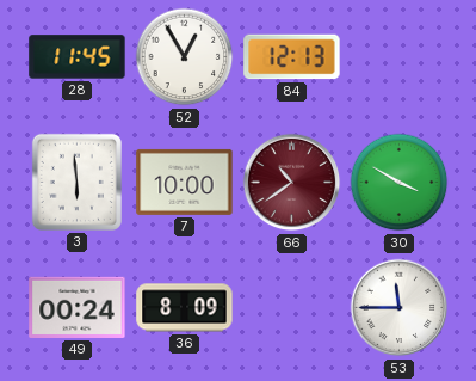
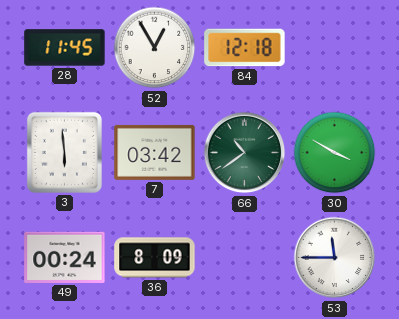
84: 12:13 -> 12:18
7: 10:00 -> 03:42
66 dial: burgundy -> green
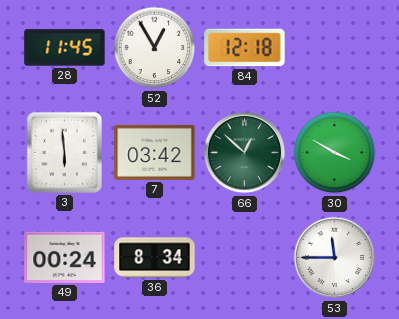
66: 10:39 -> 12:52
36: 8:09 -> 8:34
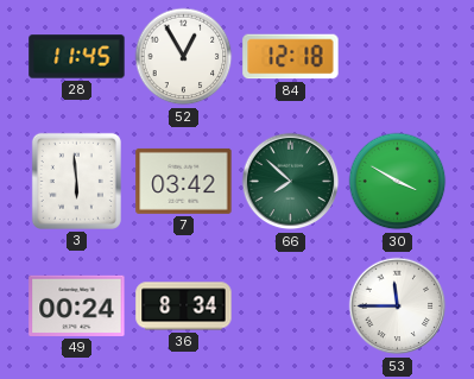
66: 12:52 -> 7:52
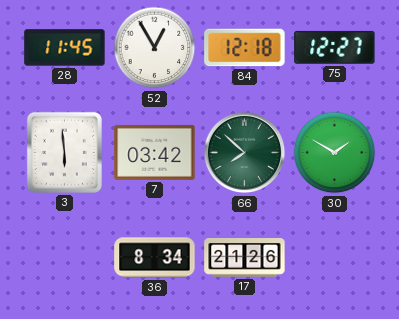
75: none -> 12:27
30: 3:50 -> 1:50
49: 00:24 -> none
17: none -> 21:26
53: 11:45 -> none
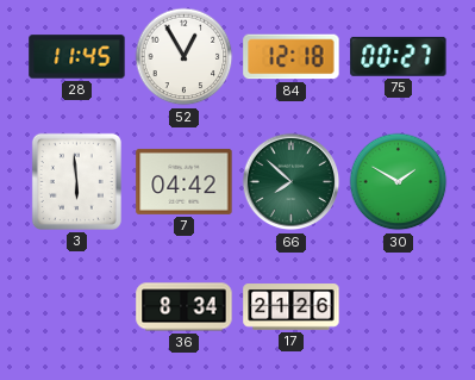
75: 12:27 -> 00:27
7: 03:42 -> 04:42
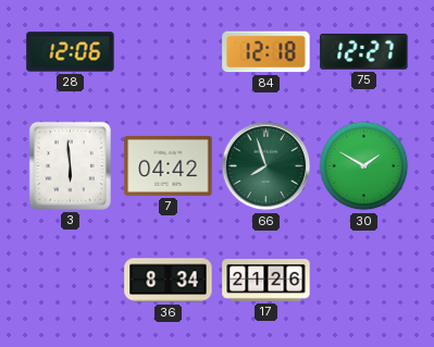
28: 11:45 -> 12:06
52: 12:55 -> none
75: 00:27 -> 12:27
66: 7:52 -> 7:57
